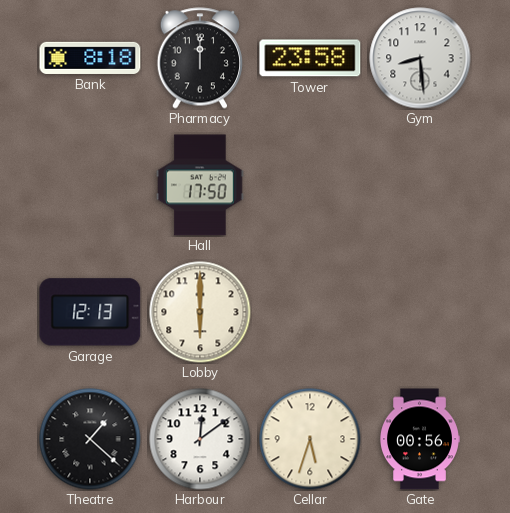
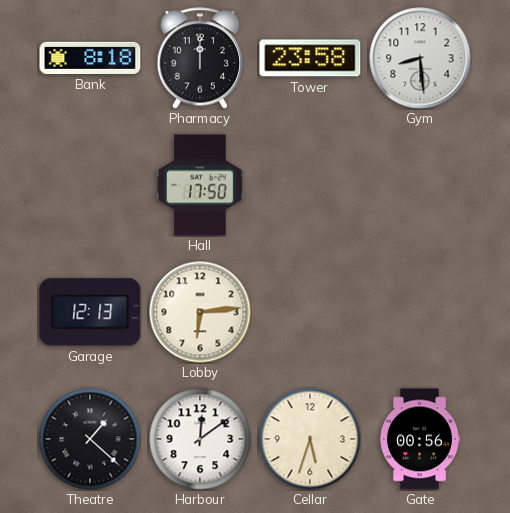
Lobby: 6:00 -> 6:14
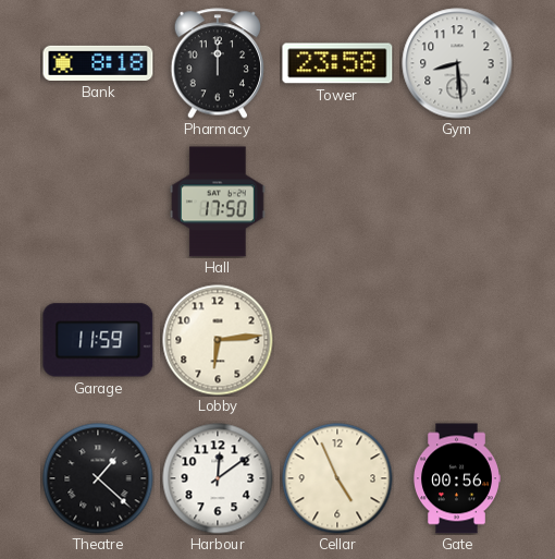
Garage: 12:13 -> 11:59
Cellar: 5:33 -> 4:56
